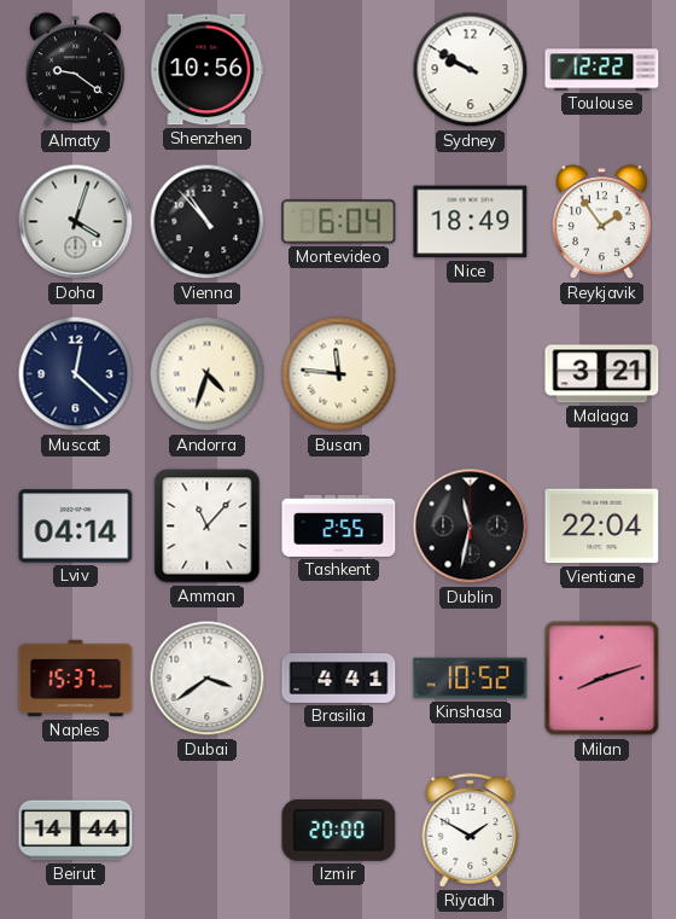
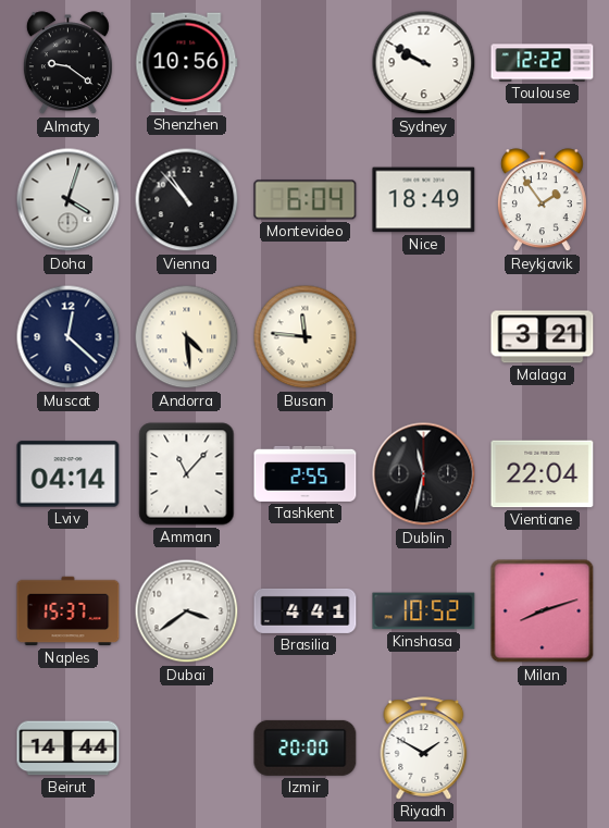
Andorra: 4:33 -> 4:29
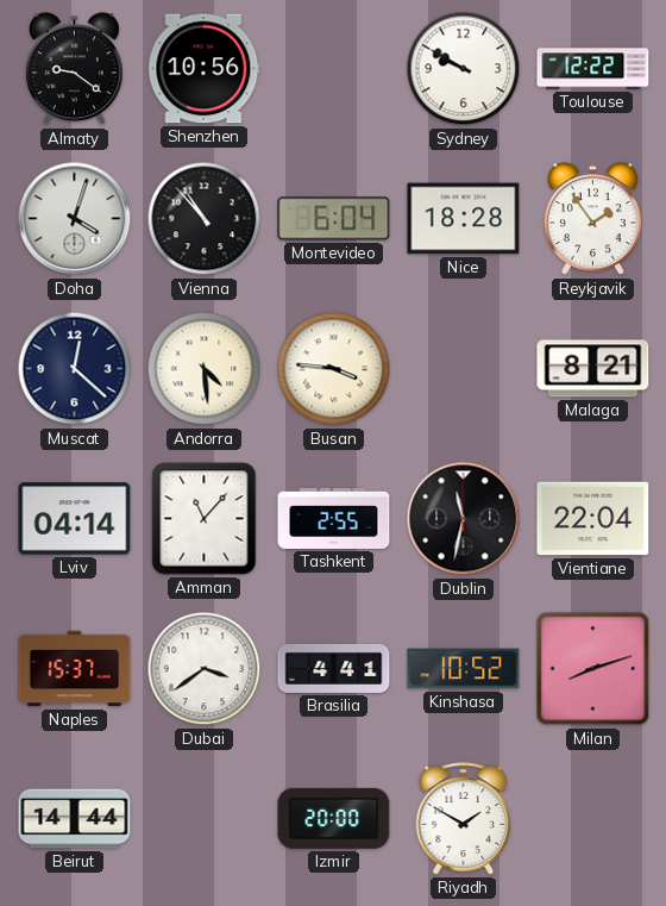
Nice: 18:49 -> 18:28
Busan: 11:46 -> 3:46
Malaga: 3:21 -> 8:21
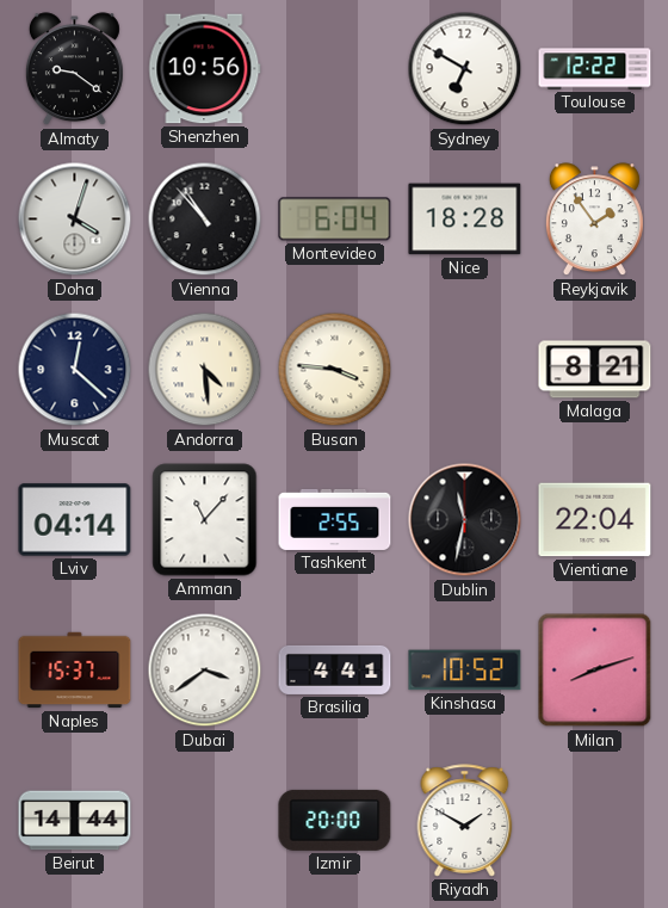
Sydney: 9:50 -> 6:50
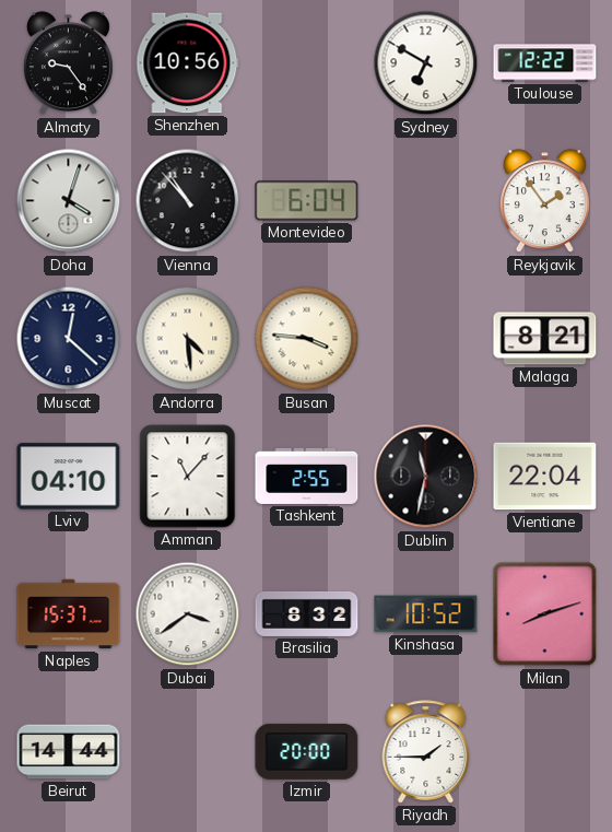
Almaty: 9:21 -> 9:24
Nice: 18:28 -> none
Lviv: 04:14 -> 04:10
Brasilia: 4:41 -> 8:32
Riyadh: 1:50 -> 1:45
